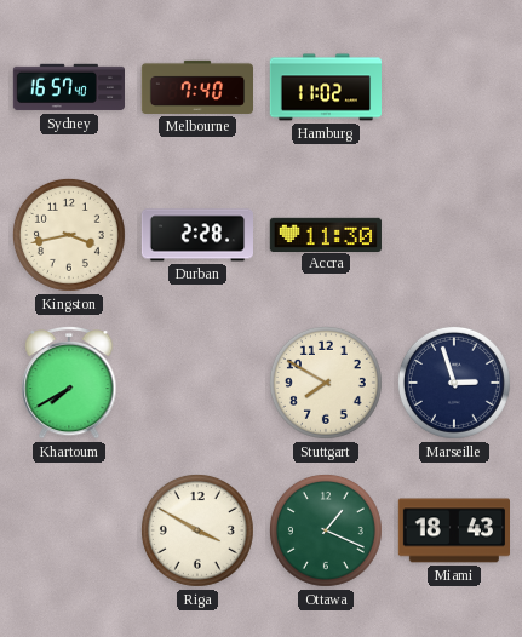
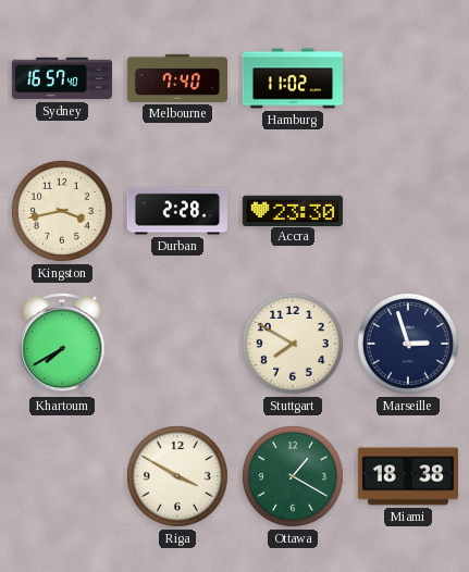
Accra: 11:30 -> 23:30
Ottawa: 1:19 -> 1:20
Miami: 18:43 -> 18:38
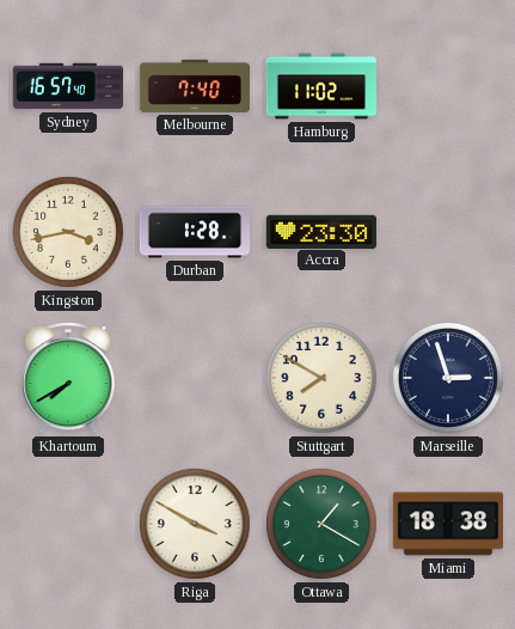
Durban: 2:28 -> 1:28
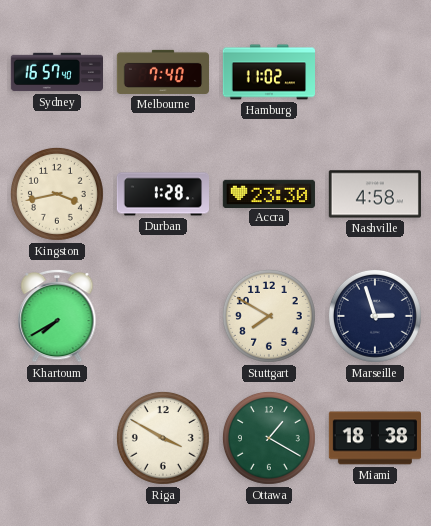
Nashville: none -> 4:58
